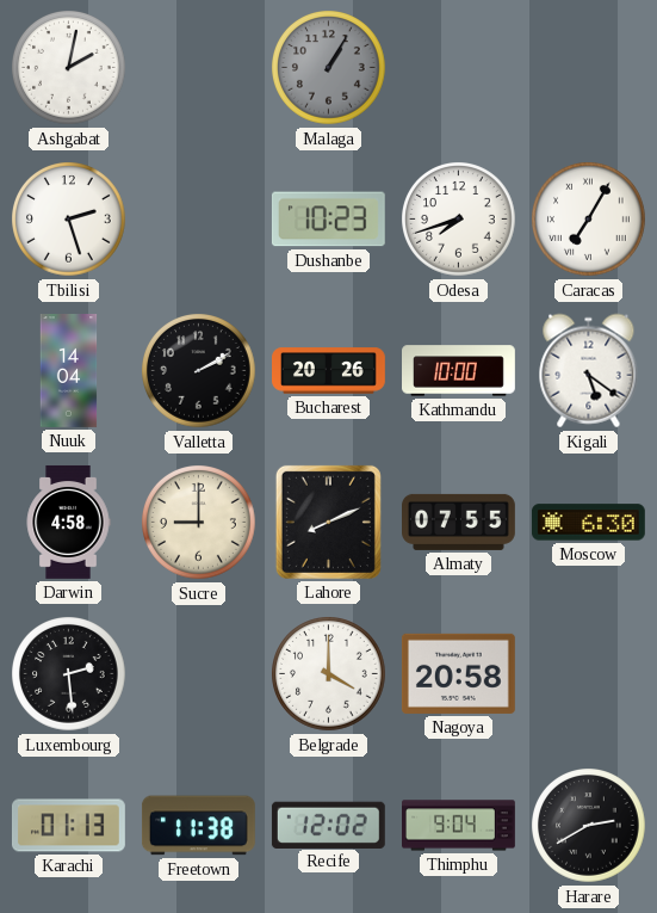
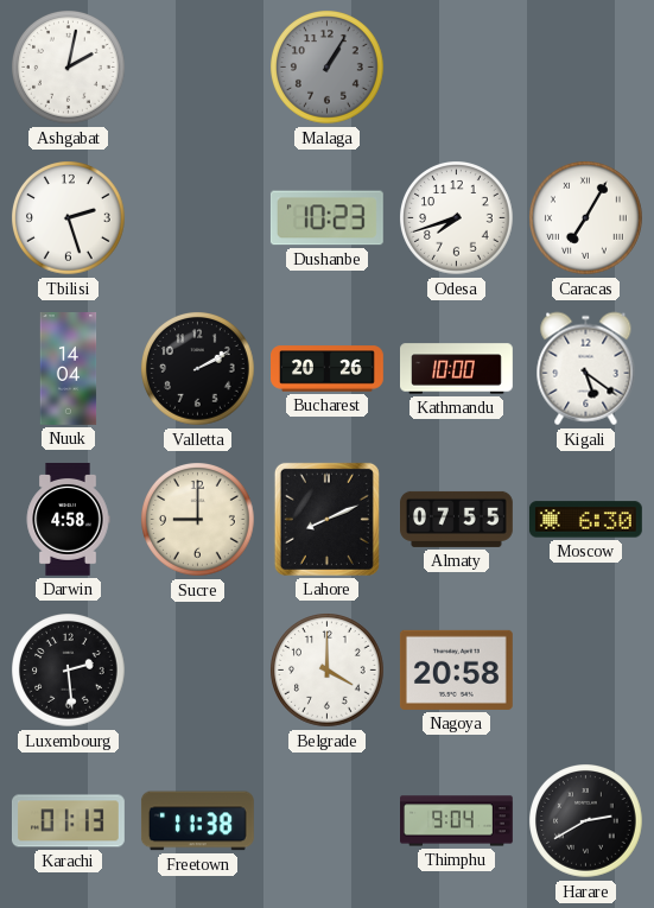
Recife: 12:02 -> none
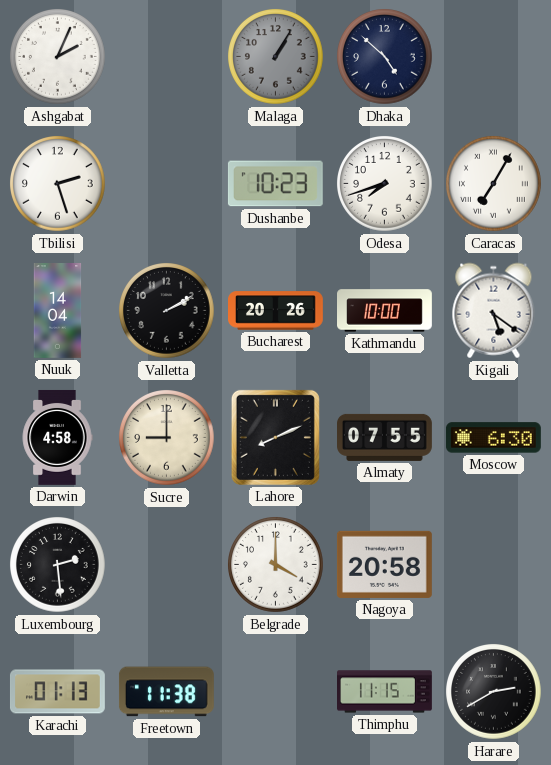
Ashgabat: 2:02 -> 2:04
Dhaka: none -> 4:52
Thimphu: 9:04 -> 11:15
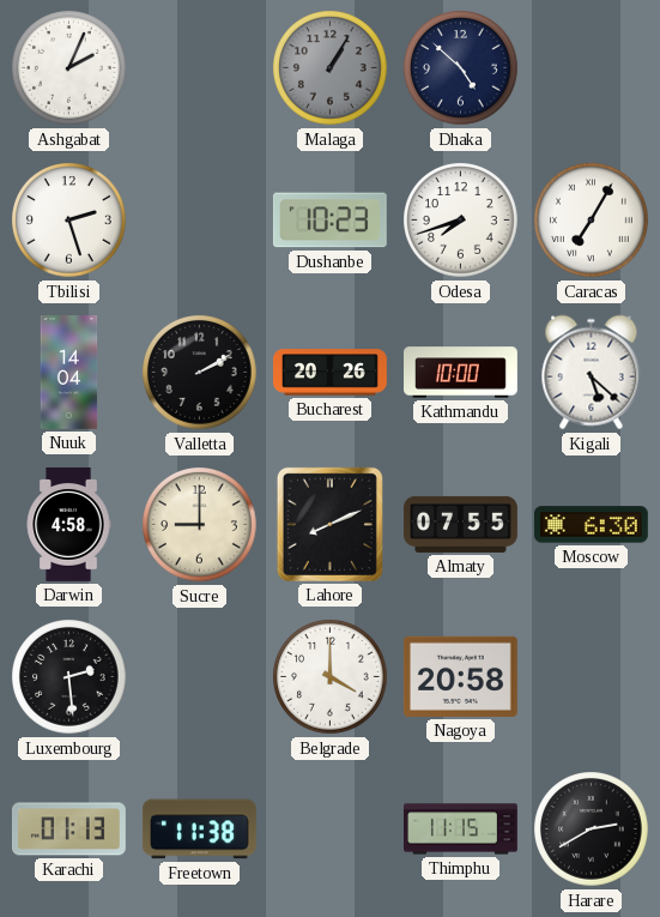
Kigali: 5:21 -> 5:22
